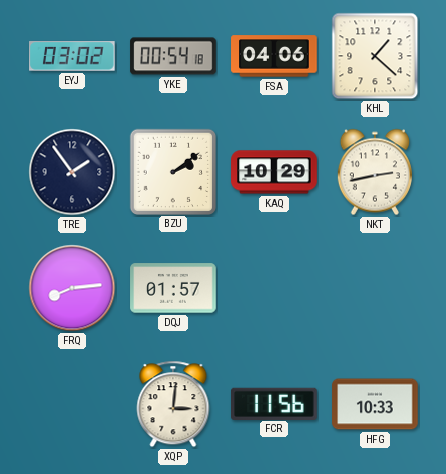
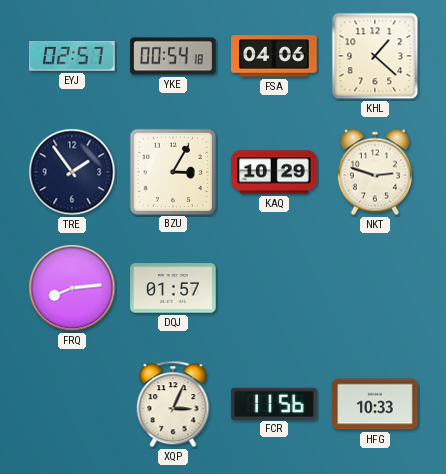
EYJ: 03:02 -> 02:57
BZU: 2:09 -> 3:05
NKT: 2:43 -> 2:48
XQP: 3:01 -> 3:04
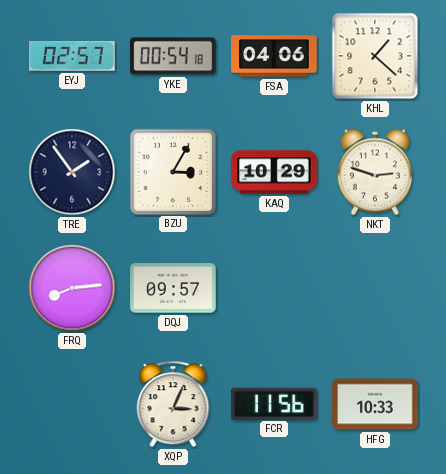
DQJ: 01:57 -> 09:57
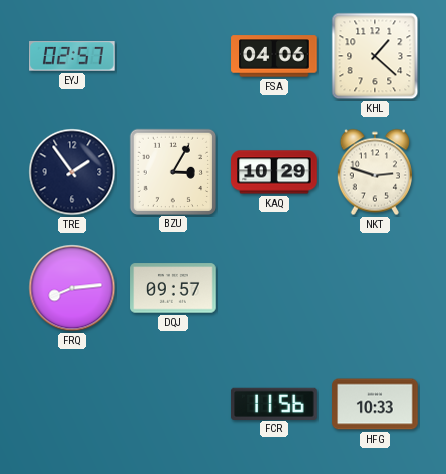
YKE: 00:54 -> none
XQP: 3:04 -> none
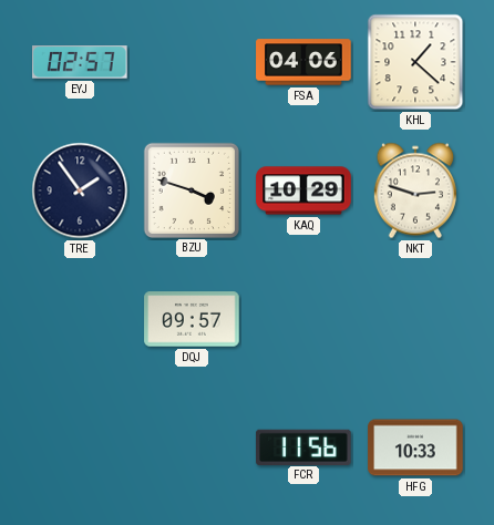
BZU: 3:05 -> 3:48
FRQ: 8:14 -> none
